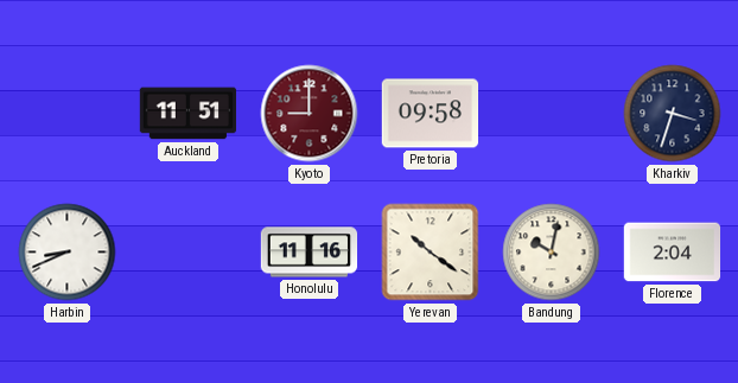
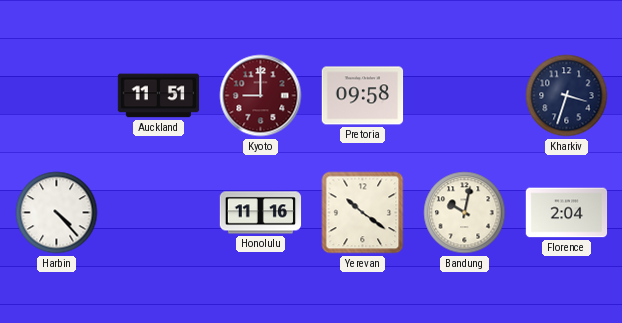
Harbin: 8:41 -> 4:23
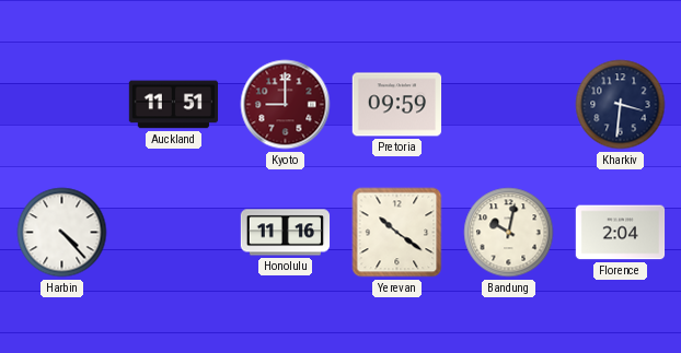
Pretoria: 09:58 -> 09:59
Kharkiv: 3:33 -> 3:31
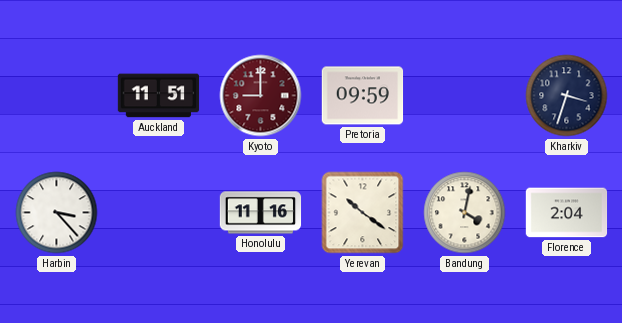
Kharkiv: 3:31 -> 3:33
Harbin: 4:23 -> 3:23
Bandung: 10:02 -> 4:02
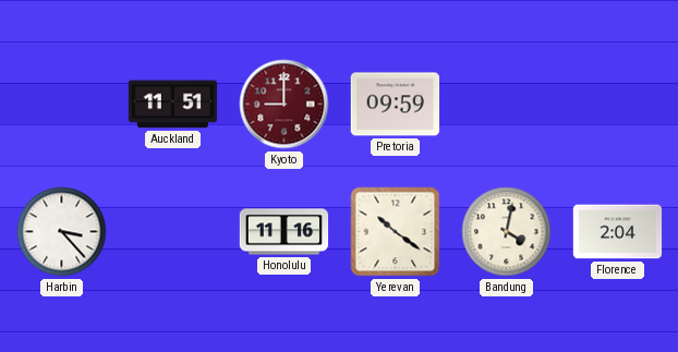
Kharkiv: 3:33 -> none
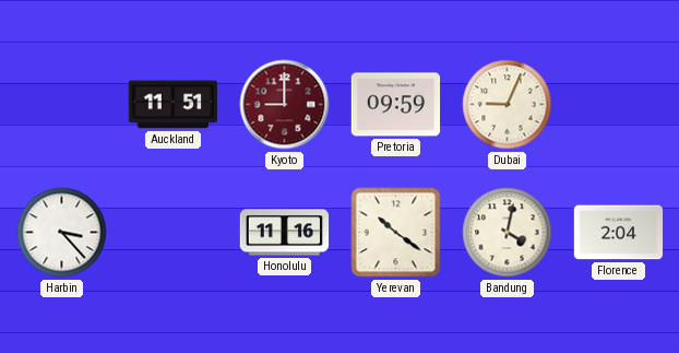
Dubai: none -> 9:04
